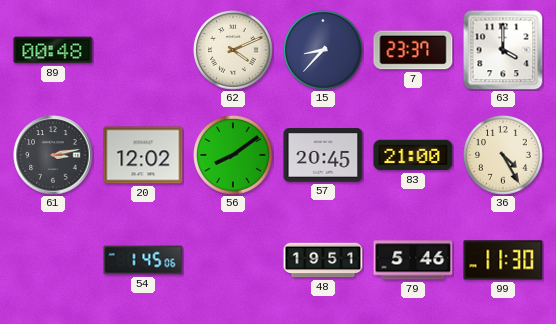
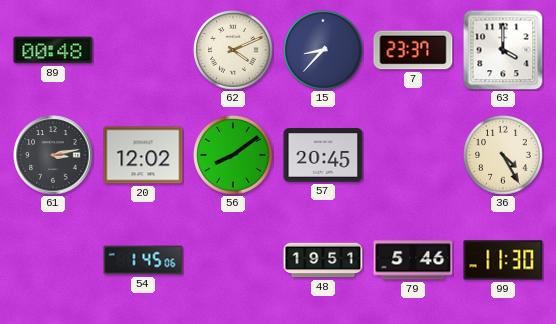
83: 21:00 -> none
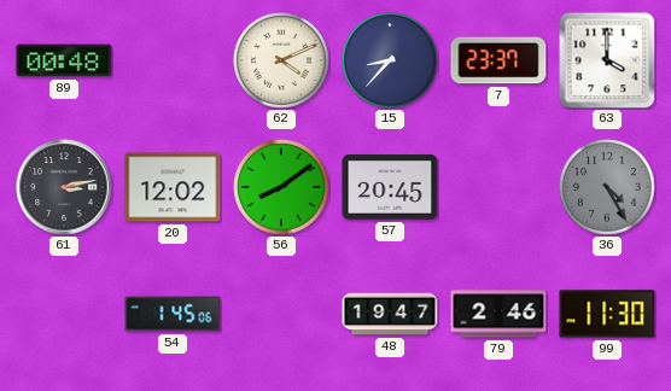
36 dial: cream -> grey
48: 19:51 -> 19:47
79: 5:46 -> 2:46
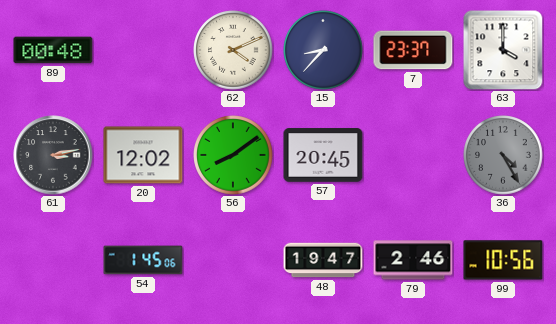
99: 11:30 -> 10:56
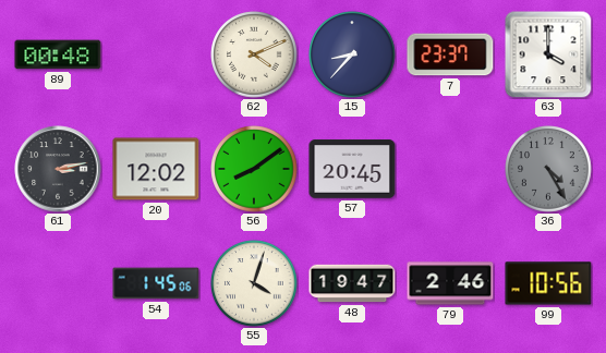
55: none -> 4:03
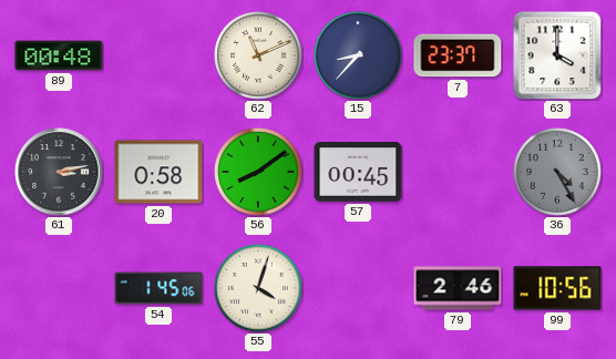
62: 4:11 -> 11:11
20: 12:02 -> 0:58
57: 20:45 -> 00:45
48: 19:47 -> none
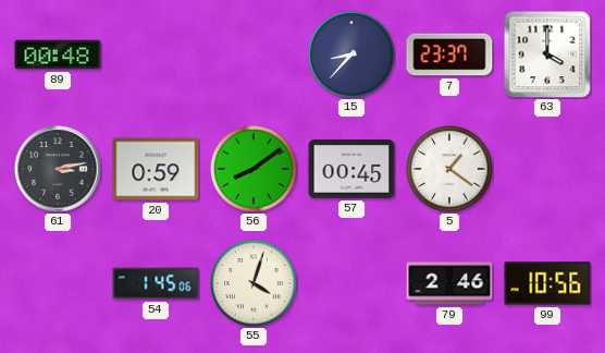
62: 11:11 -> none
20: 0:58 -> 0:59
5: none -> 1:21
36: 4:25 -> none
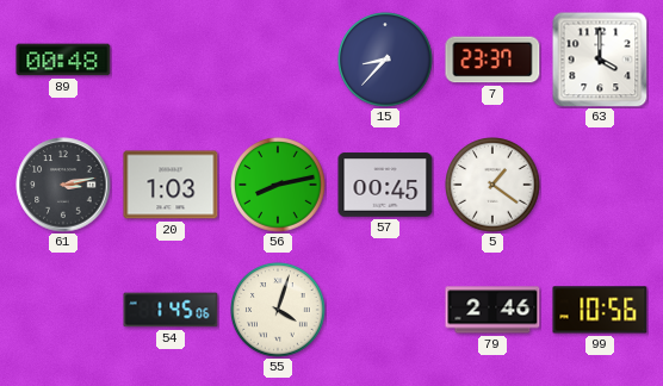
20: 0:59 -> 1:03
56: 8:09 -> 8:13
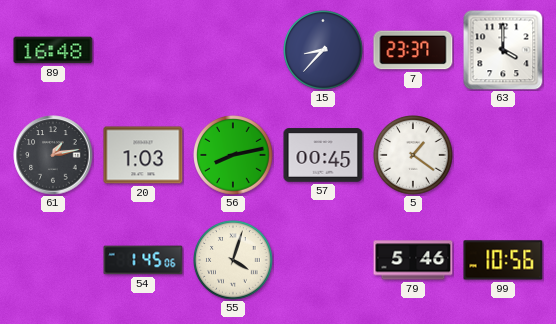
89: 00:48 -> 16:48
61: 3:13 -> 1:13
79: 2:46 -> 5:46
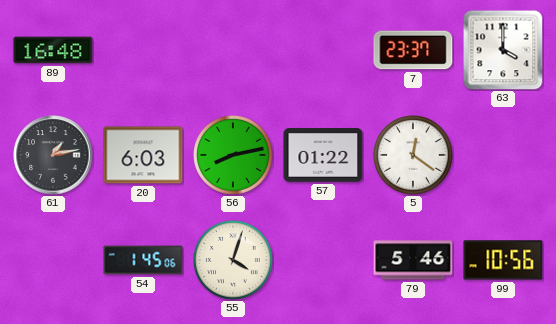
15: 8:37 -> none
20: 1:03 -> 6:03
57: 00:45 -> 01:22
5: 1:21 -> 12:21
